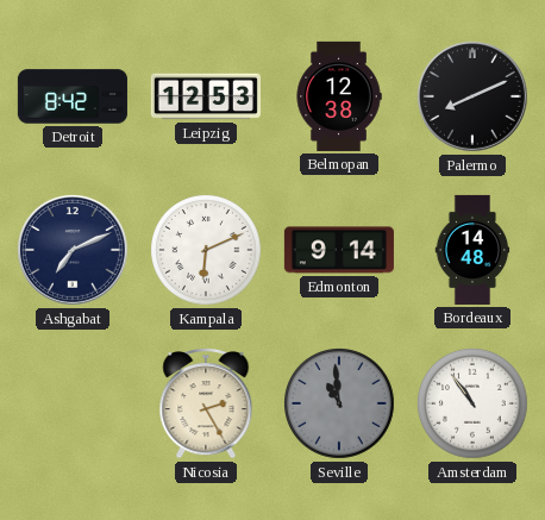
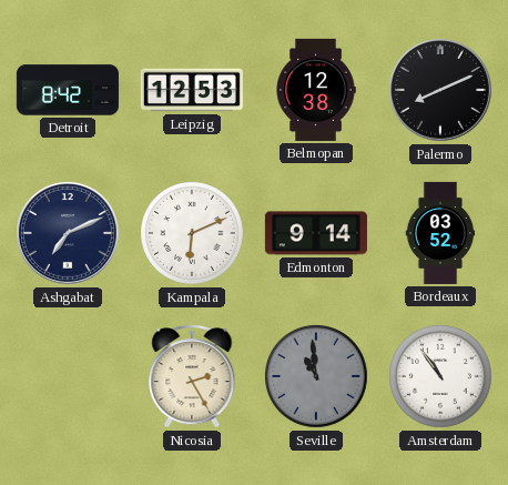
Bordeaux: 14:48 -> 03:52
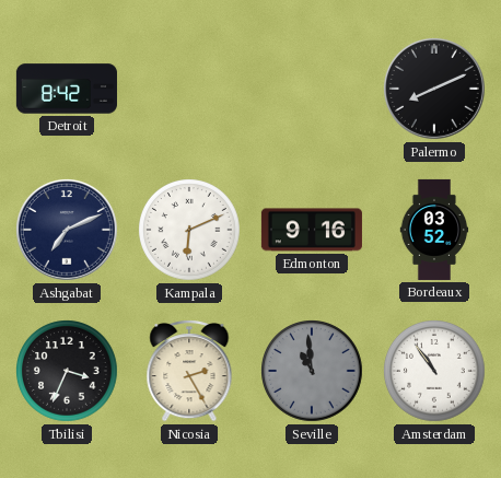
Leipzig: 12:53 -> none
Belmopan: 12:38 -> none
Edmonton: 9:14 -> 9:16
Tbilisi: none -> 3:34
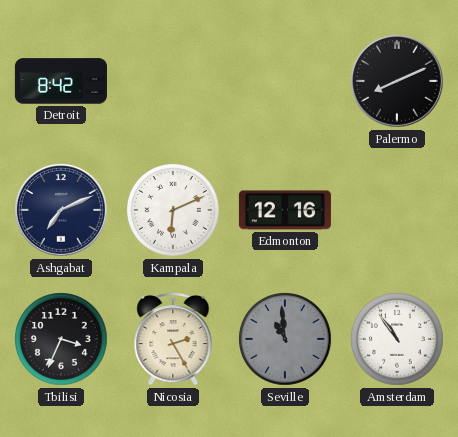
Edmonton: 9:16 -> 12:16
Bordeaux: 03:52 -> none
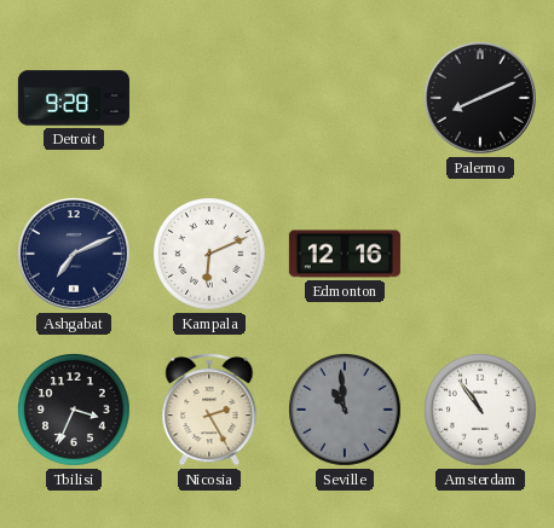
Detroit: 8:42 -> 9:28
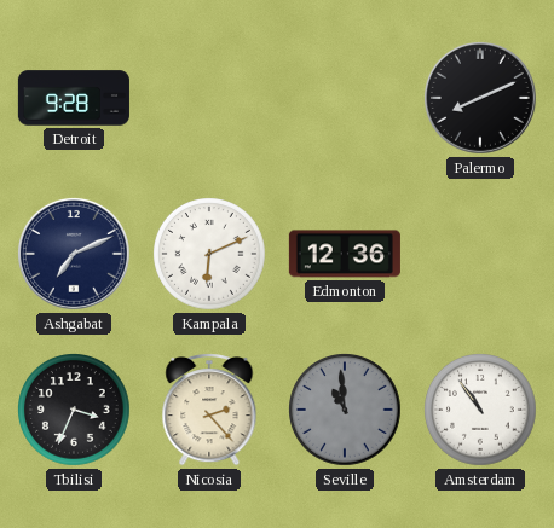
Edmonton: 12:16 -> 12:36
Nicosia: 2:25 -> 2:23
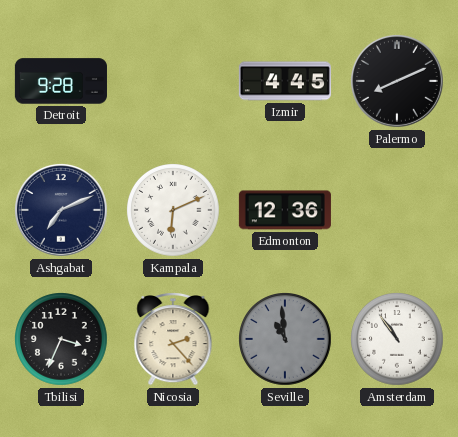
Izmir: none -> 4:45
